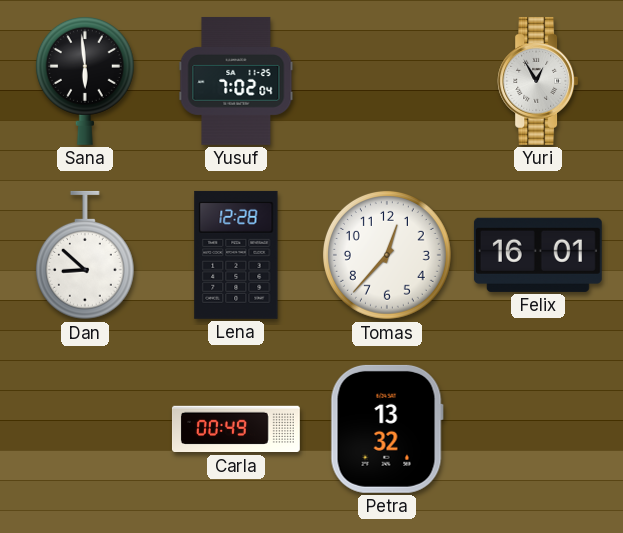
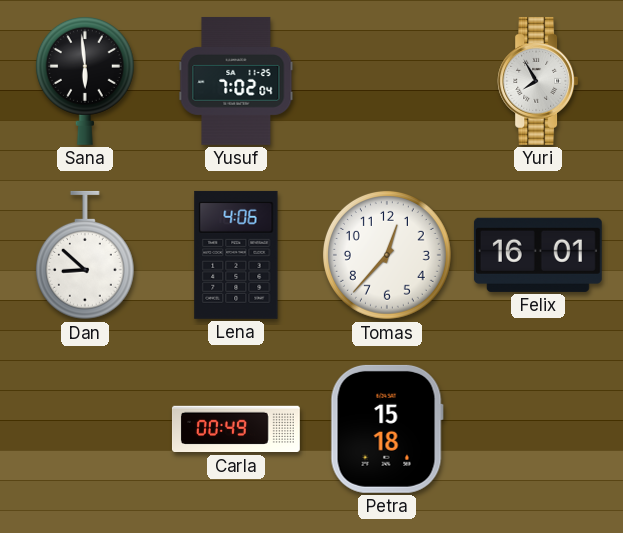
Yuri: 12:55 -> 7:55
Lena: 12:28 -> 4:06
Petra: 13:32 -> 15:18
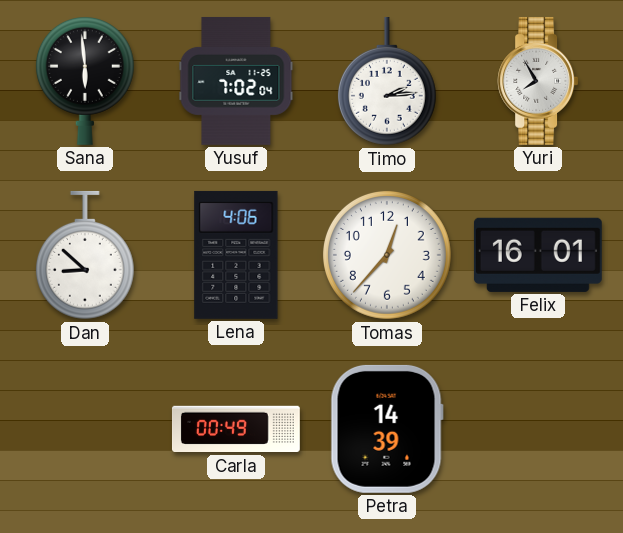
Timo: none -> 2:14
Petra: 15:18 -> 14:39
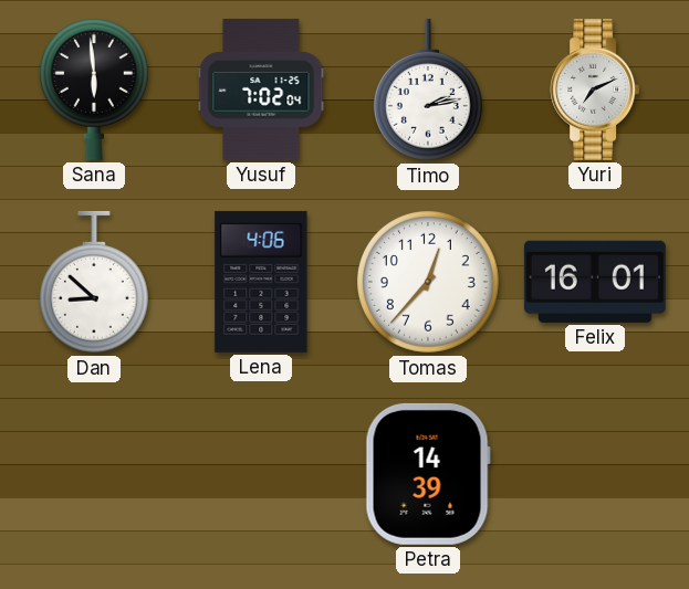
Timo: 2:14 -> 2:13
Yuri: 7:55 -> 7:11
Carla: 00:49 -> none
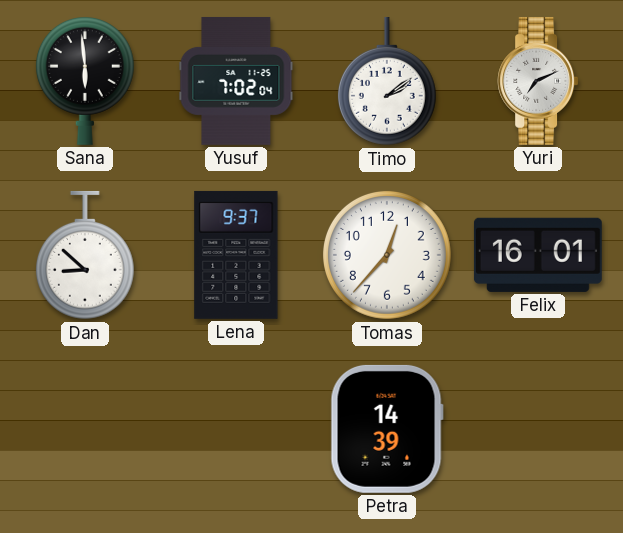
Timo: 2:13 -> 2:09
Lena: 4:06 -> 9:37
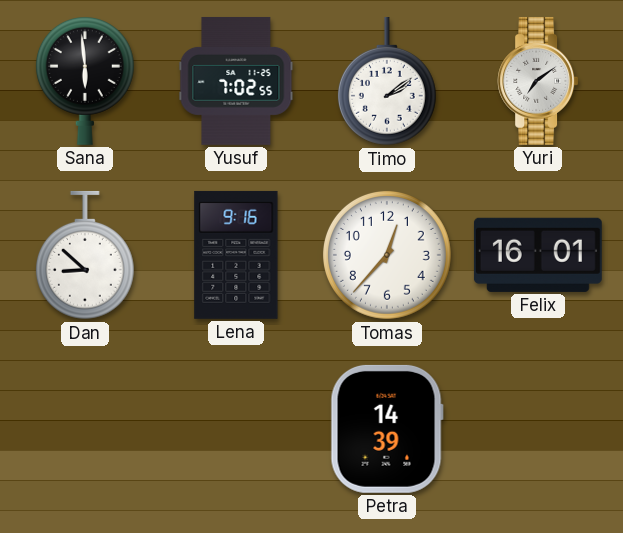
Yusuf: 7:02:04 -> 7:02:55
Yuri: 7:11 -> 7:09
Lena: 9:37 -> 9:16
